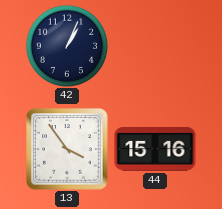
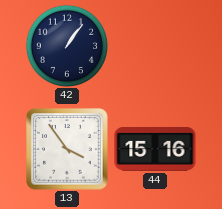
42: 1:04 -> 1:06
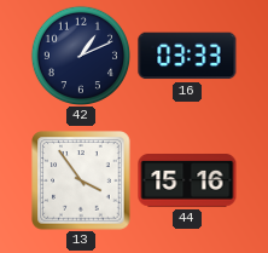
42: 1:06 -> 1:11
16: none -> 03:33
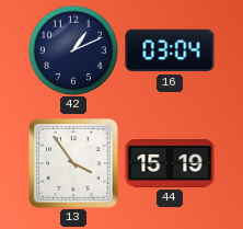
16: 03:33 -> 03:04
44: 15:16 -> 15:19
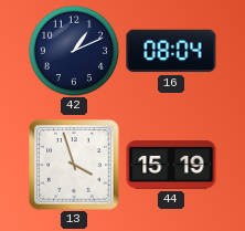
16: 03:04 -> 08:04
13: 3:54 -> 3:57
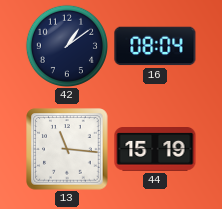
42: 1:11 -> 1:09
13: 3:57 -> 11:16
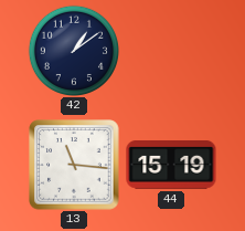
16: 08:04 -> none
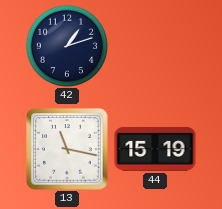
42: 1:09 -> 1:12
13: 11:16 -> 11:17
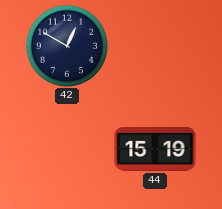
42: 1:12 -> 12:50
13: 11:17 -> none
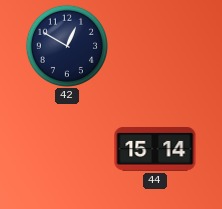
44: 15:19 -> 15:14
